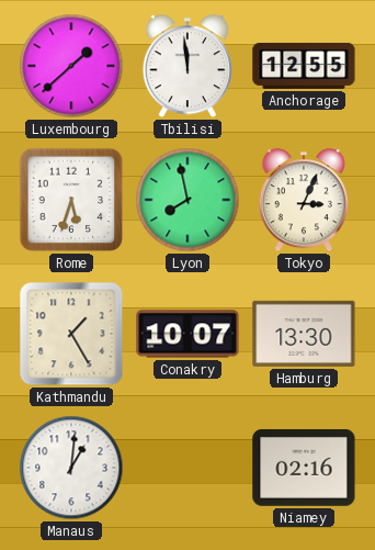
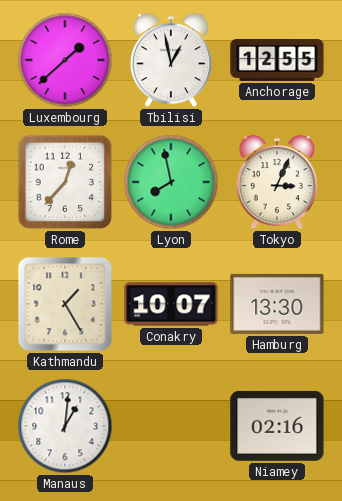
Tbilisi: 11:59 -> 12:58
Rome: 5:33 -> 12:37
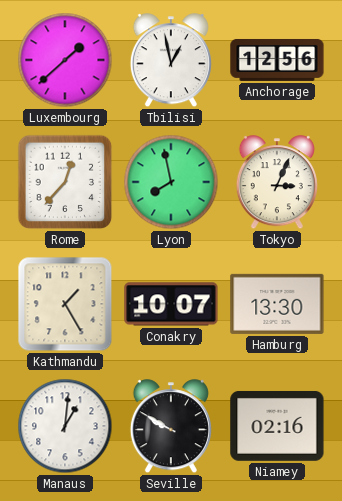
Anchorage: 12:55 -> 12:56
Seville: none -> 9:50
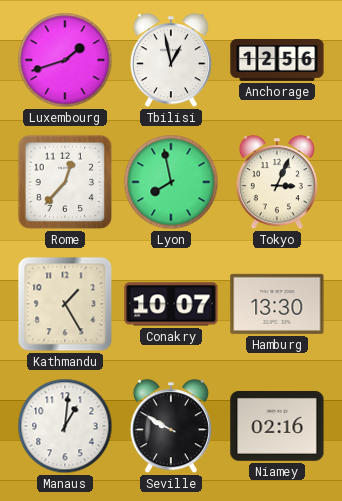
Luxembourg: 1:38 -> 1:42
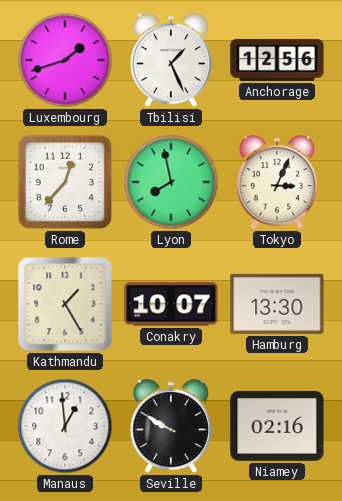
Tbilisi: 12:58 -> 1:26
Manaus: 1:01 -> 12:59
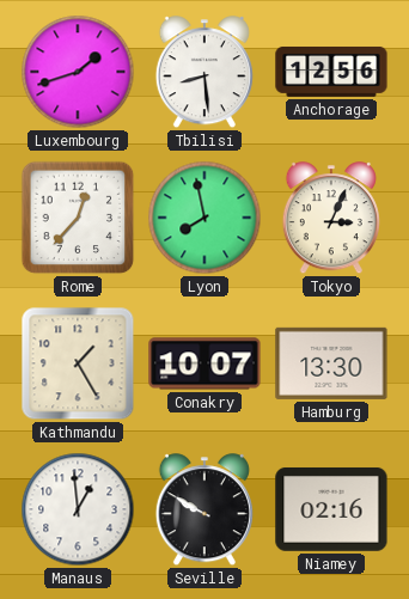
Tbilisi: 1:26 -> 8:29
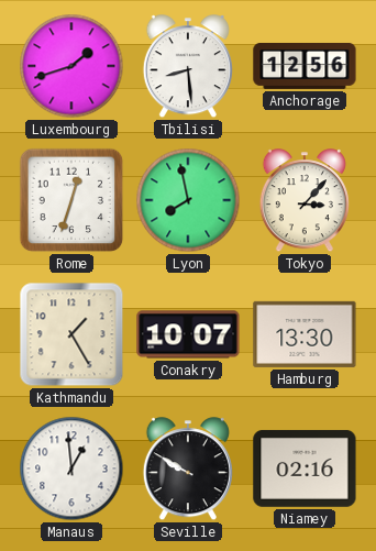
Rome: 12:37 -> 12:33
Tokyo: 3:04 -> 3:07
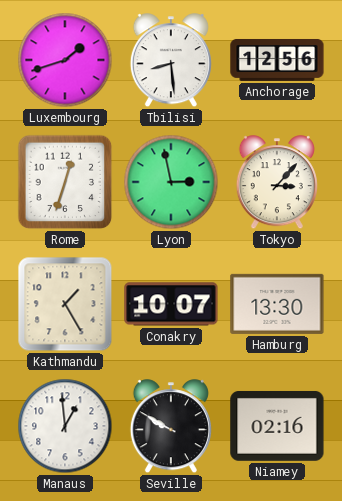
Lyon: 7:58 -> 2:58
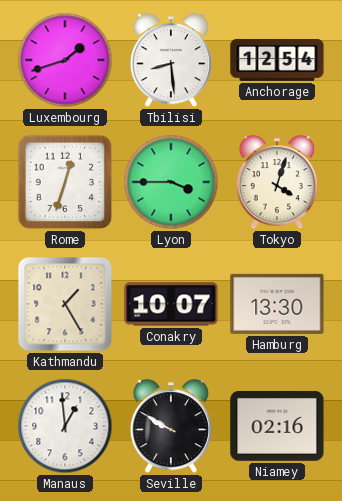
Anchorage: 12:56 -> 12:54
Lyon: 2:58 -> 3:45
Tokyo: 3:07 -> 4:03
